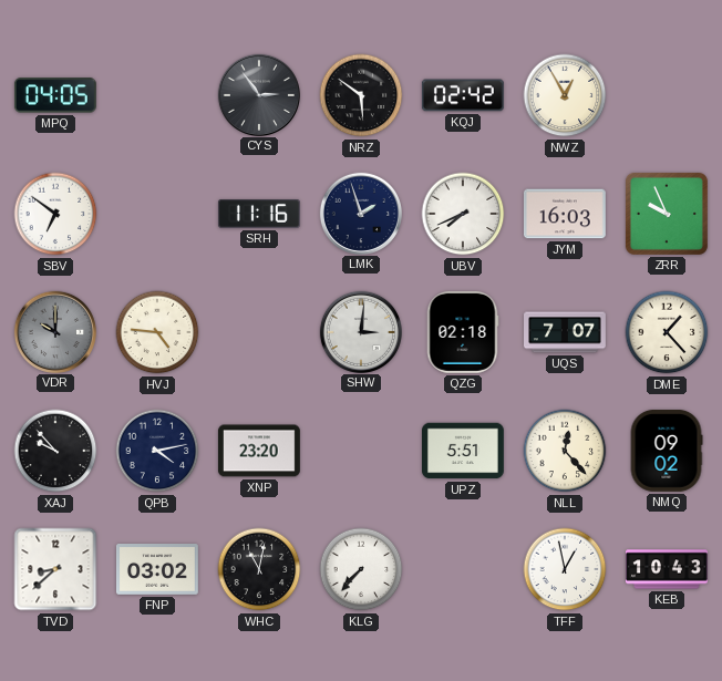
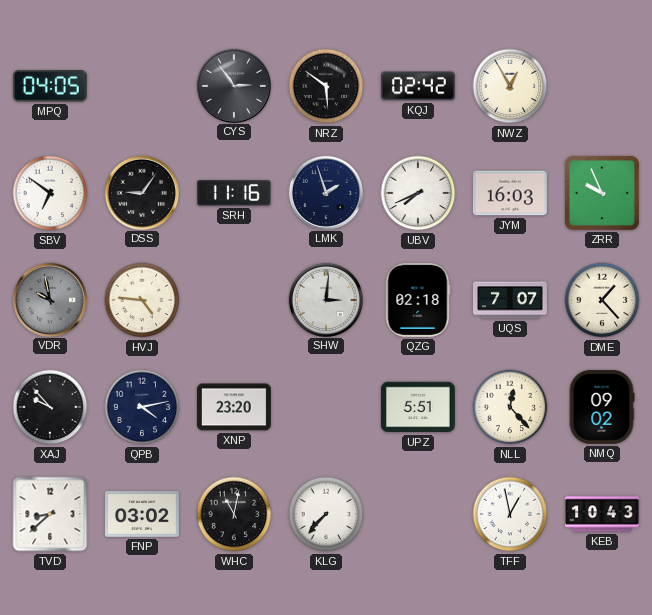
DSS: none -> 9:06
VDR: 10:00 -> 9:58
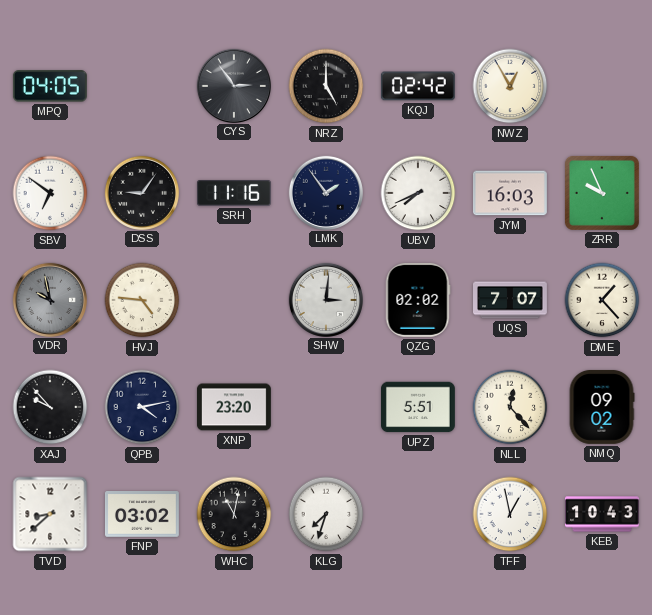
NRZ: 5:51 -> 5:00
LMK: 1:57 -> 1:54
QZG: 02:18 -> 02:02
KLG: 7:37 -> 7:33
